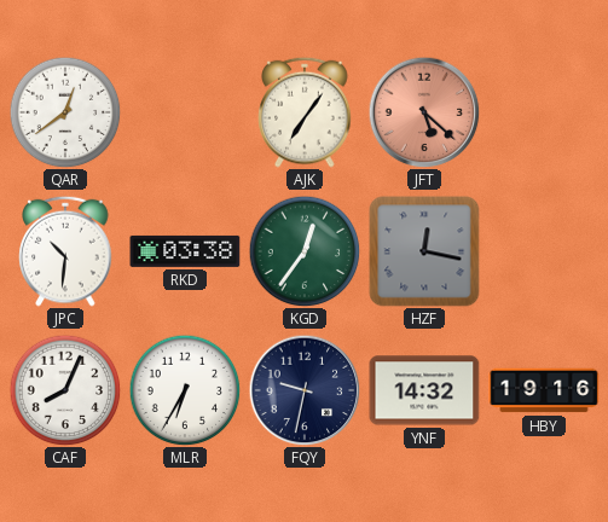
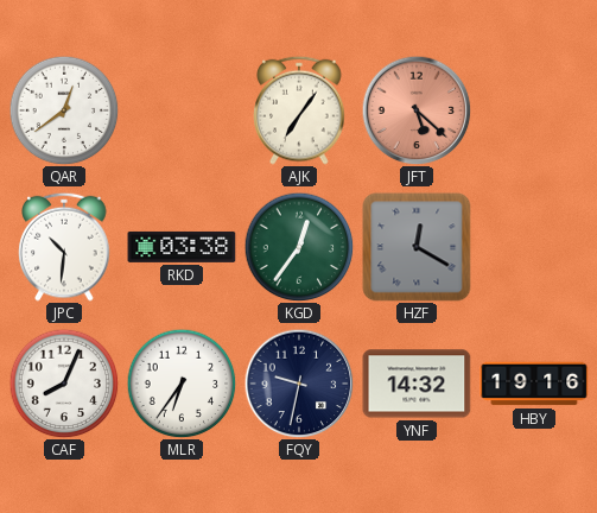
HZF: 12:17 -> 12:20
MLR: 6:35 -> 6:36
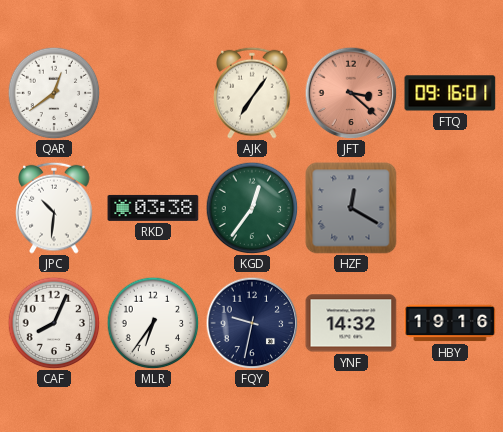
JFT: 5:22 -> 3:22
FTQ: none -> 09:16
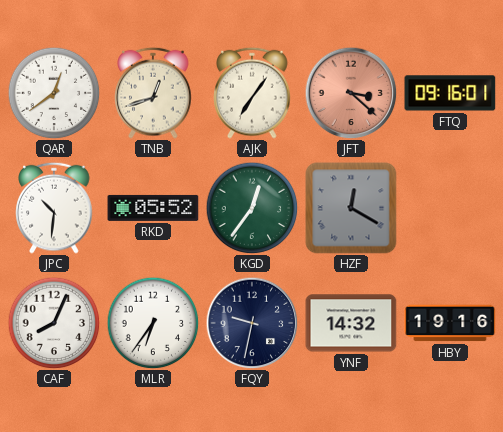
TNB: none -> 12:42
RKD: 03:38 -> 05:52
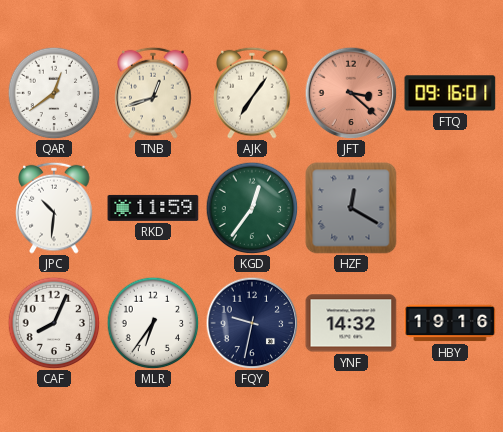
RKD: 05:52 -> 11:59
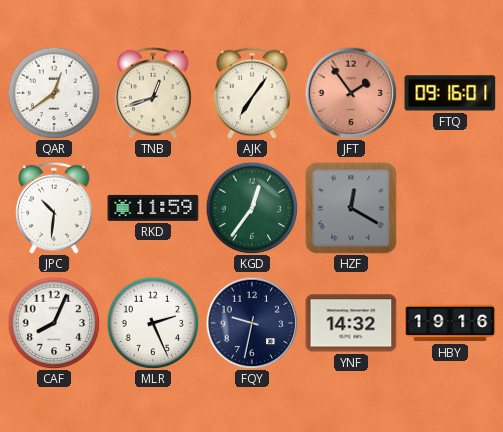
JFT: 3:22 -> 1:54
MLR: 6:36 -> 2:26
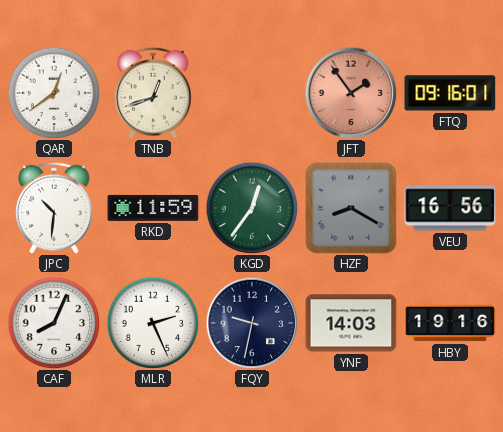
AJK: 7:06 -> none
HZF: 12:20 -> 8:20
VEU: none -> 16:56
YNF: 14:32 -> 14:03
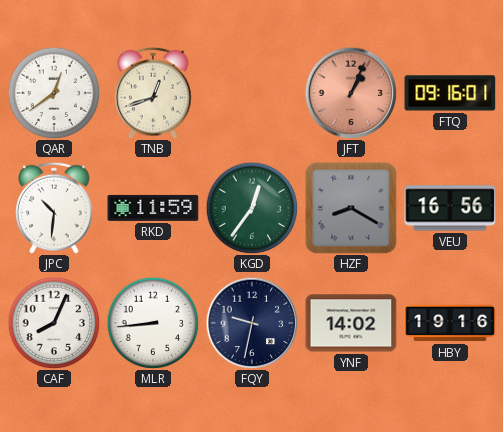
JFT: 1:54 -> 1:04
MLR: 2:26 -> 8:44
YNF: 14:03 -> 14:02
